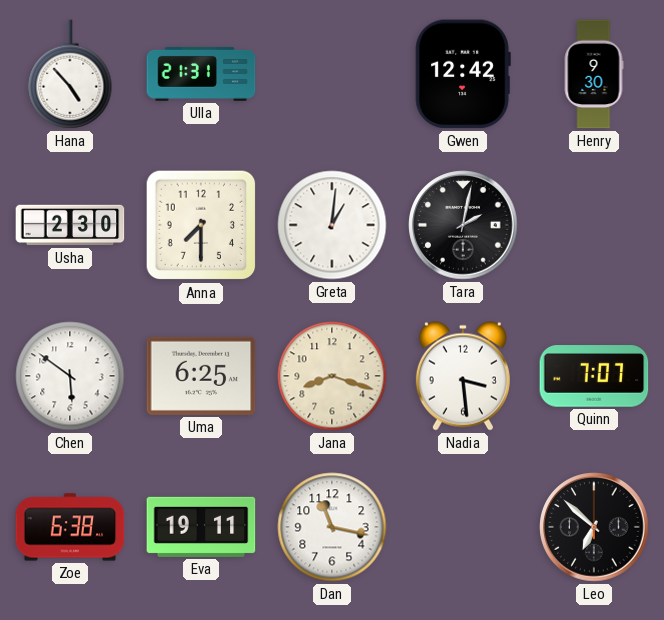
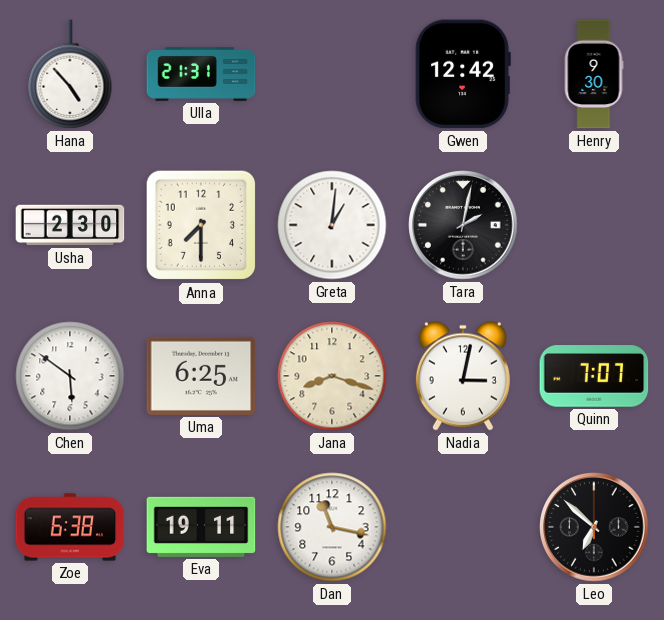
Nadia: 3:29 -> 3:02
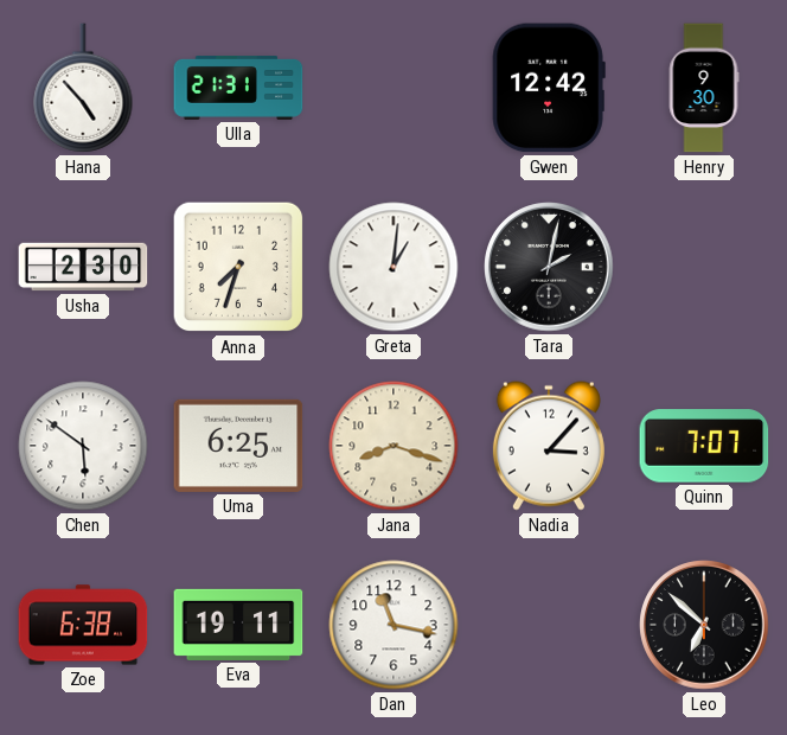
Anna: 7:30 -> 7:33
Nadia: 3:02 -> 3:07
